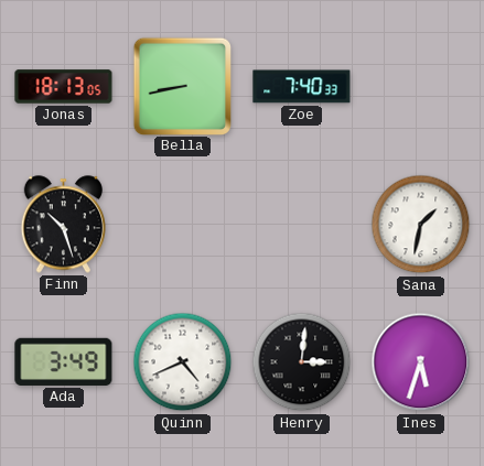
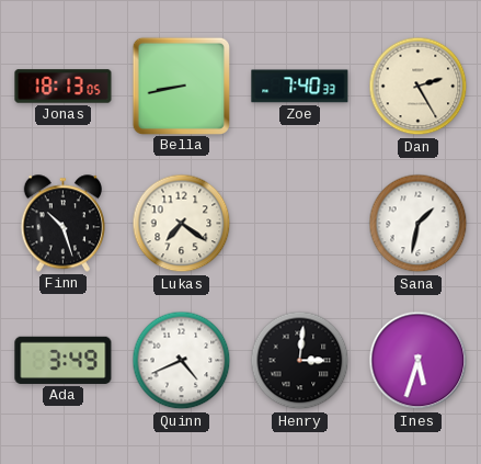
Dan: none -> 2:25
Lukas: none -> 7:21
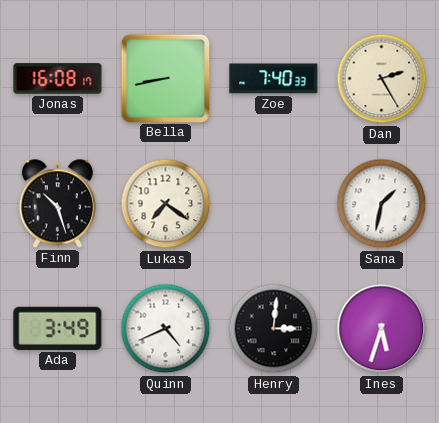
Jonas: 18:13 -> 16:08
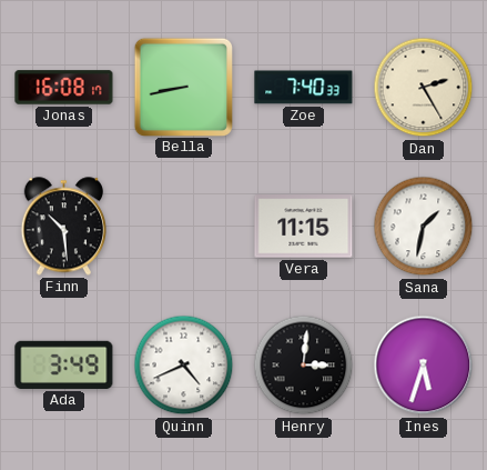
Finn: 10:27 -> 10:29
Lukas: 7:21 -> none
Vera: none -> 11:15
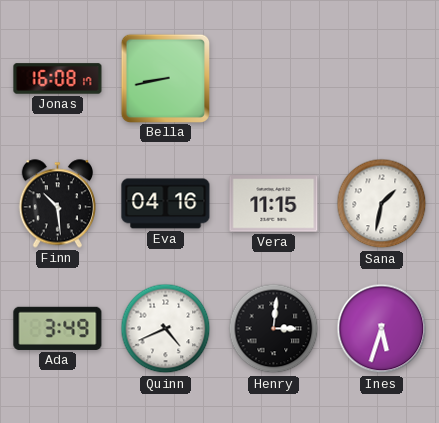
Zoe: 7:40 -> none
Dan: 2:25 -> none
Eva: none -> 04:16
